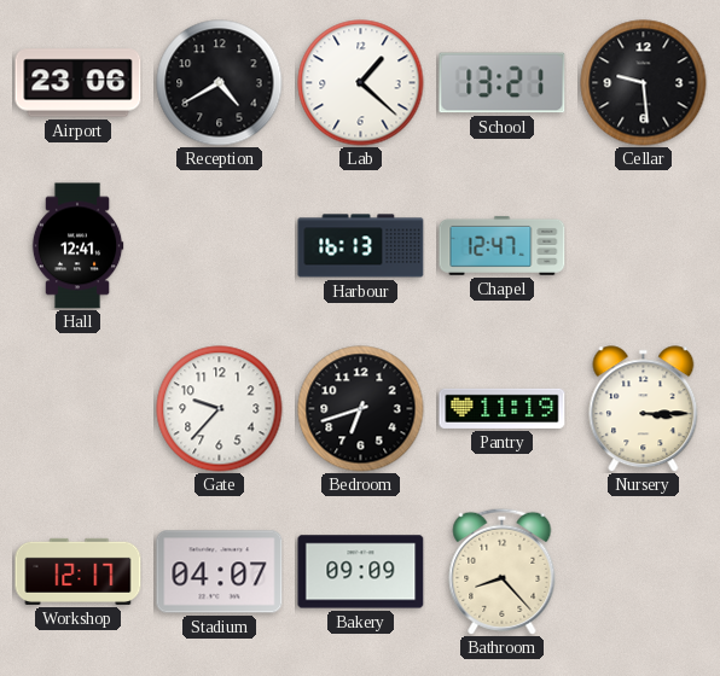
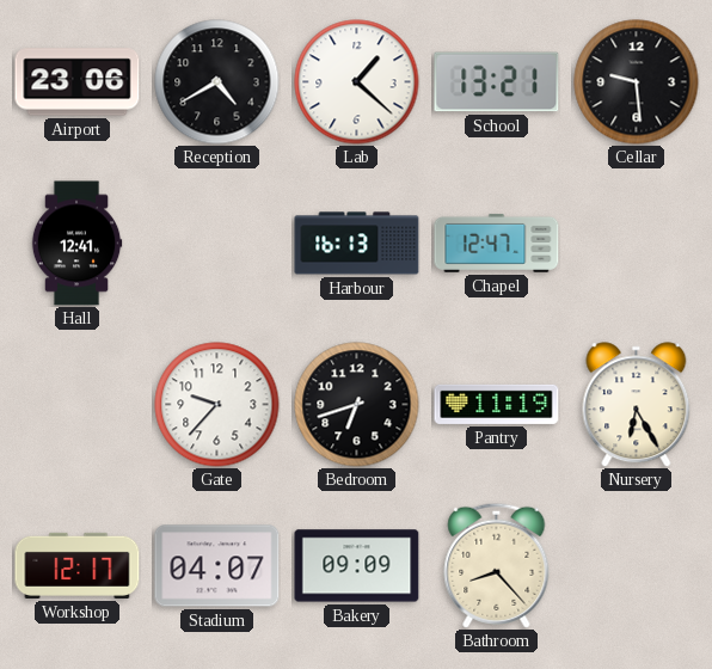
Nursery: 3:15 -> 6:25
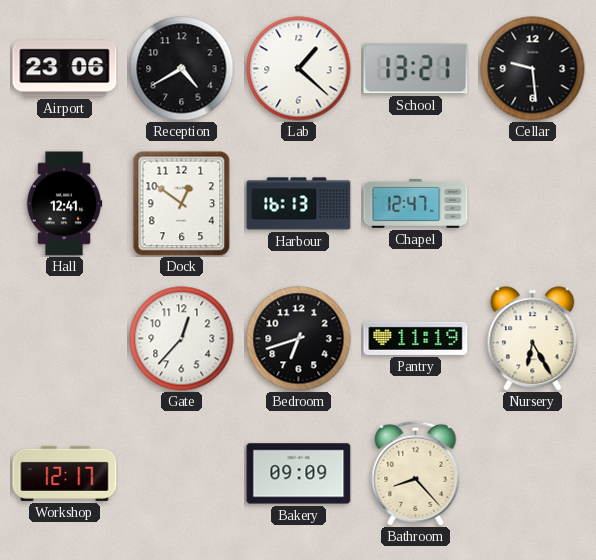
Dock: none -> 12:51
Gate: 9:37 -> 12:37
Stadium: 04:07 -> none
